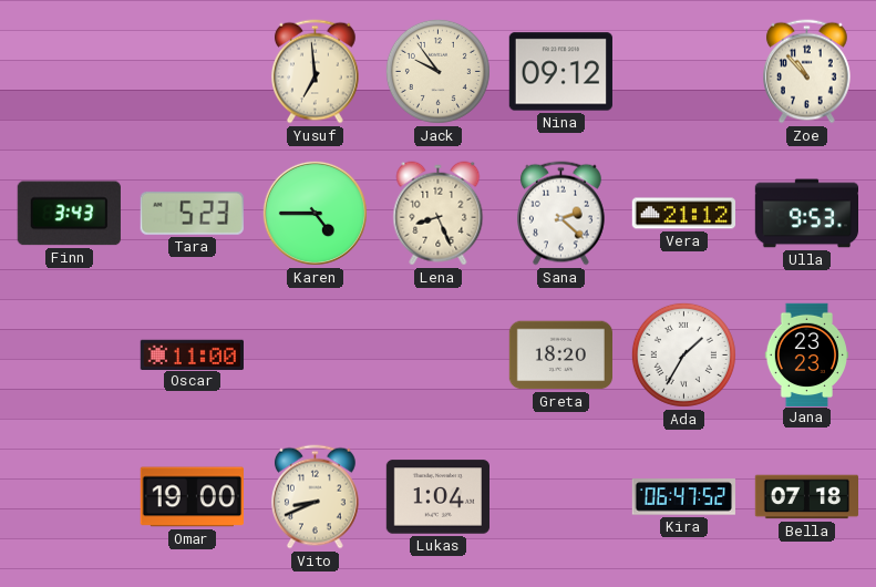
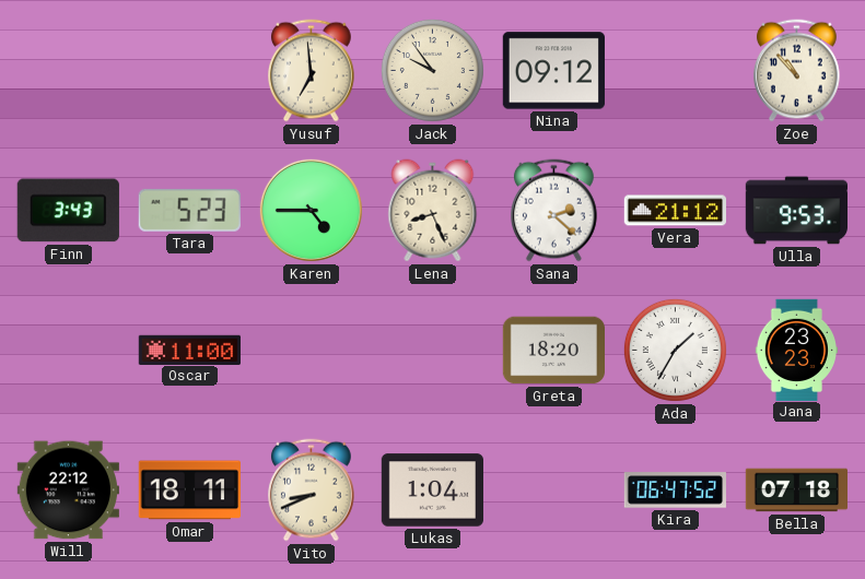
Will: none -> 22:12
Omar: 19:00 -> 18:11
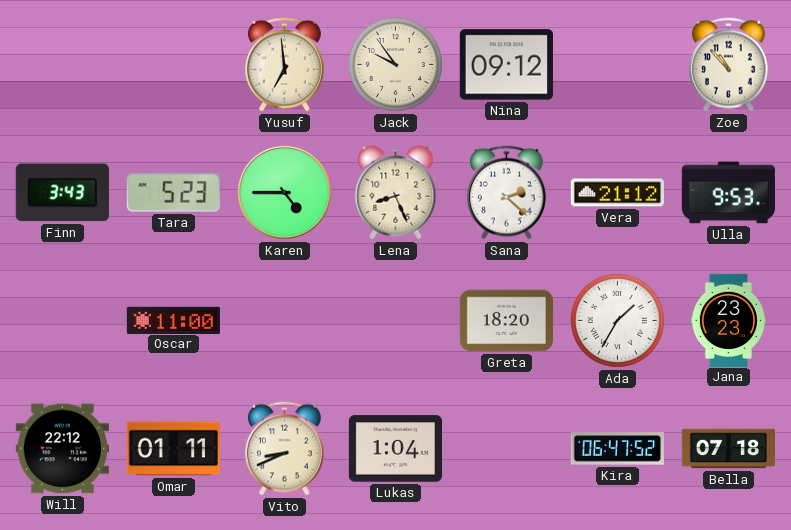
Omar: 18:11 -> 01:11
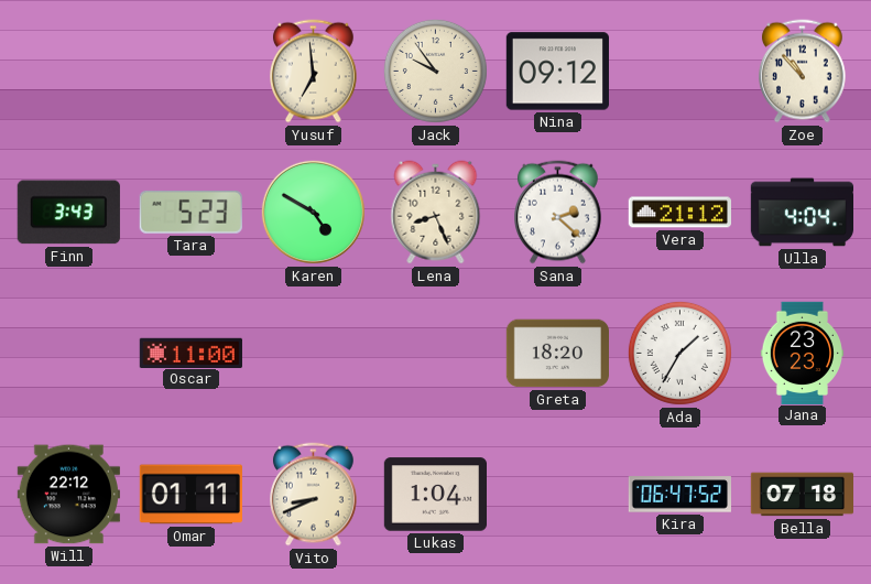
Karen: 4:45 -> 4:50
Ulla: 9:53 -> 4:04
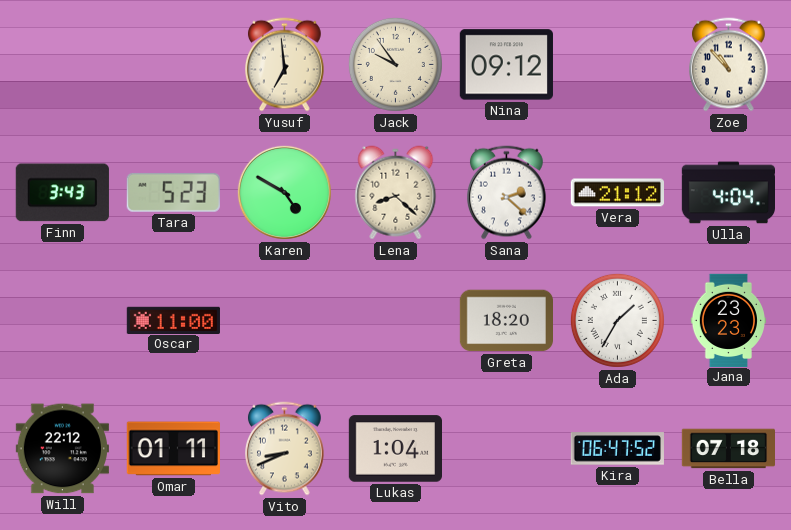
Lena: 8:26 -> 8:22
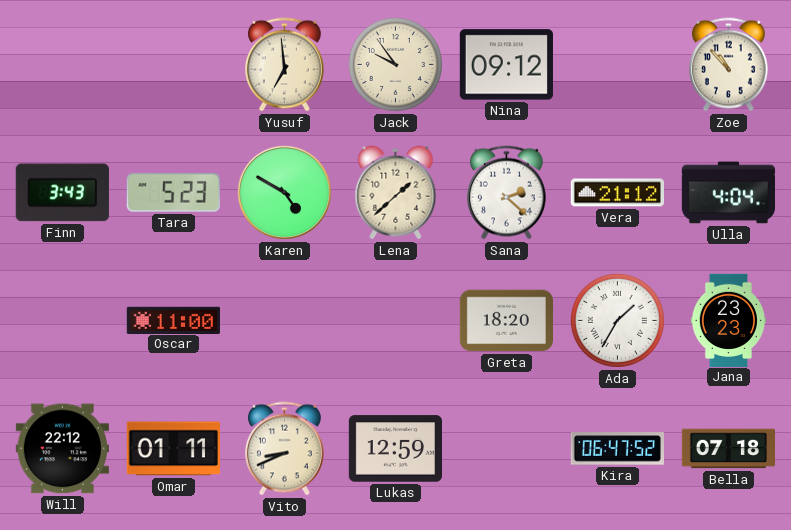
Lena: 8:22 -> 1:38
Lukas: 1:04 -> 12:59
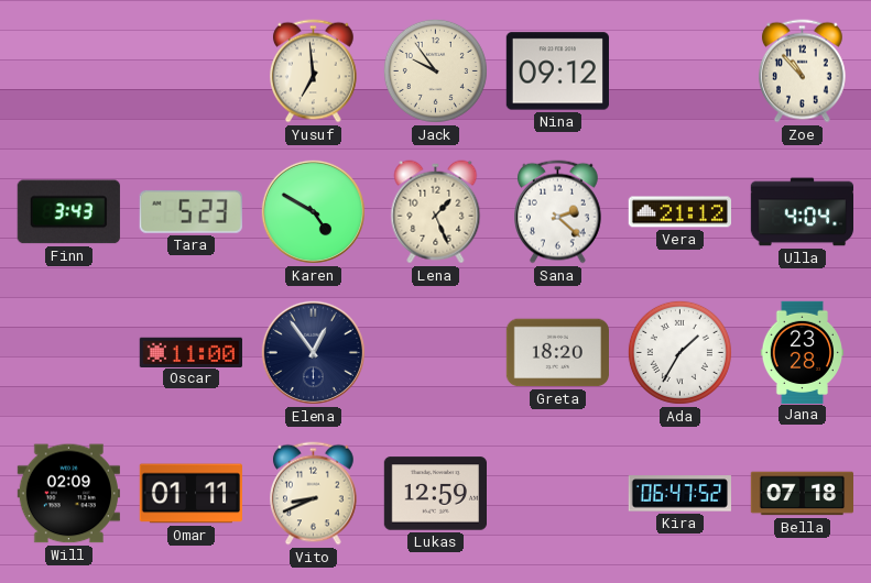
Lena: 1:38 -> 1:26
Elena: none -> 12:54
Jana: 23:23 -> 23:28
Will: 22:12 -> 02:09
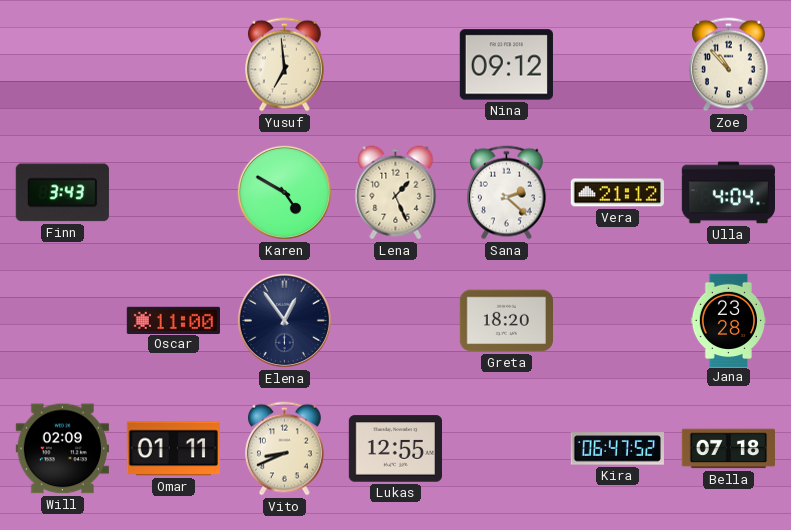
Jack: 9:54 -> none
Tara: 5:23 -> none
Ada: 1:35 -> none
Lukas: 12:59 -> 12:55
